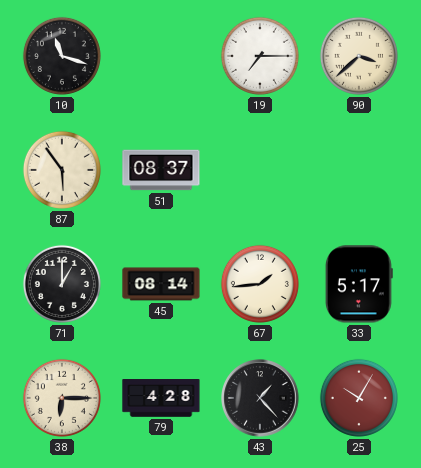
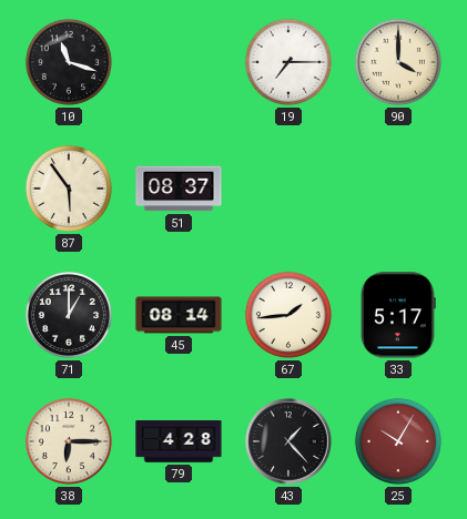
90: 3:38 -> 4:00
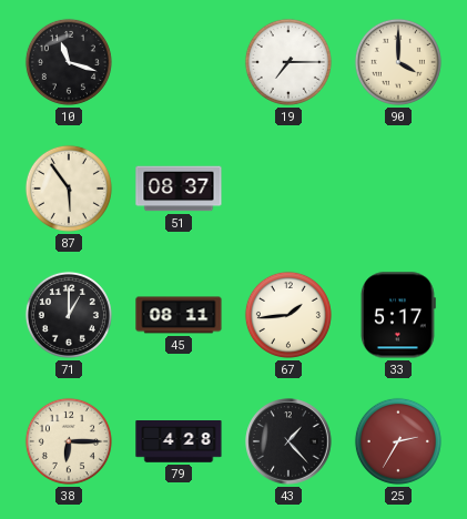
45: 08:14 -> 08:11
25: 10:05 -> 2:35
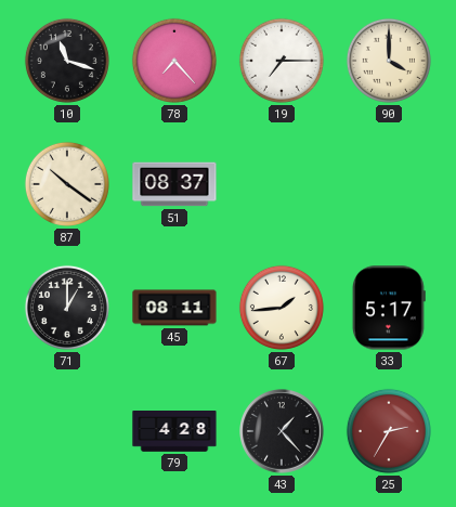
78: none -> 7:23
87: 5:54 -> 10:21
38: 6:15 -> none
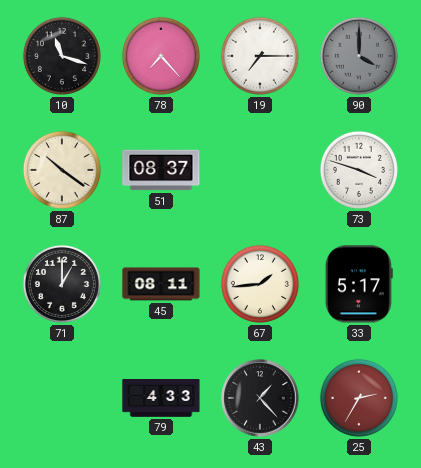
90 dial: cream -> grey
73: none -> 3:48
79: 4:28 -> 4:33
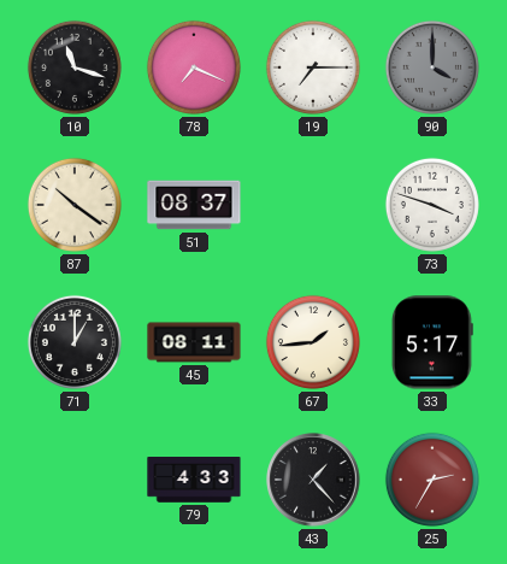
78: 7:23 -> 7:19
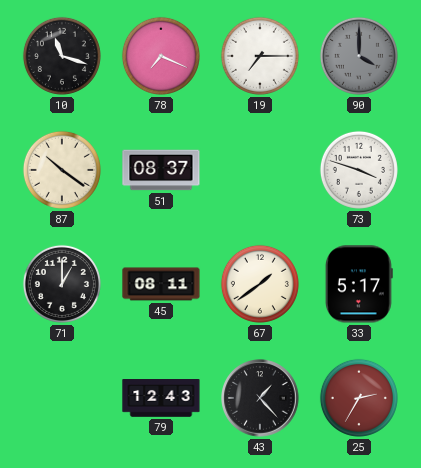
67: 1:44 -> 1:39
79: 4:33 -> 12:43
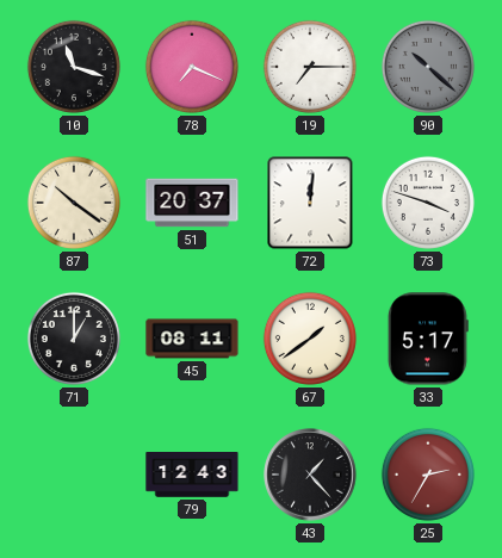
90: 4:00 -> 10:22
51: 08:37 -> 20:37
72: none -> 12:01
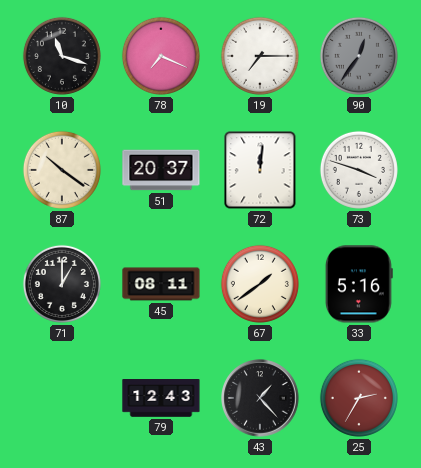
90: 10:22 -> 12:36
33: 5:17 -> 5:16
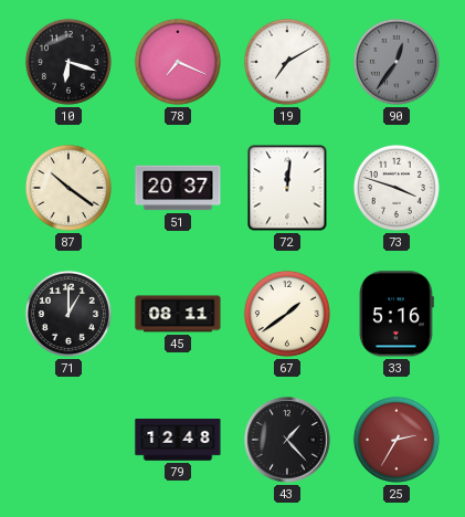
10: 11:18 -> 6:18
19: 7:15 -> 7:10
79: 12:43 -> 12:48
